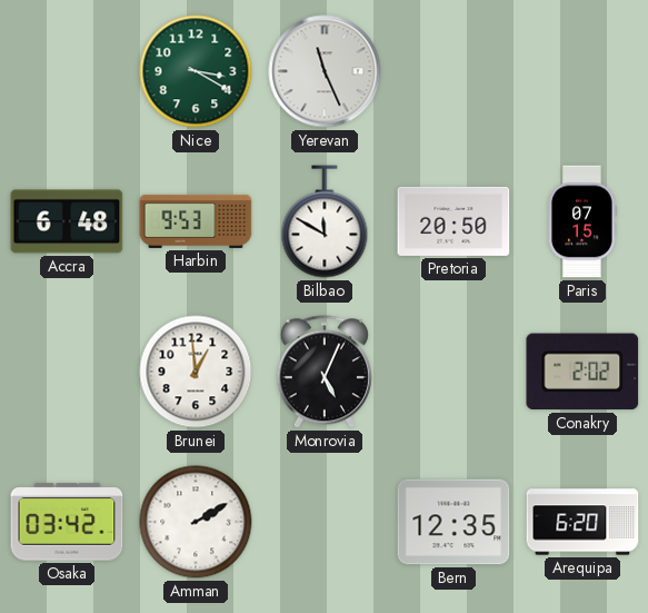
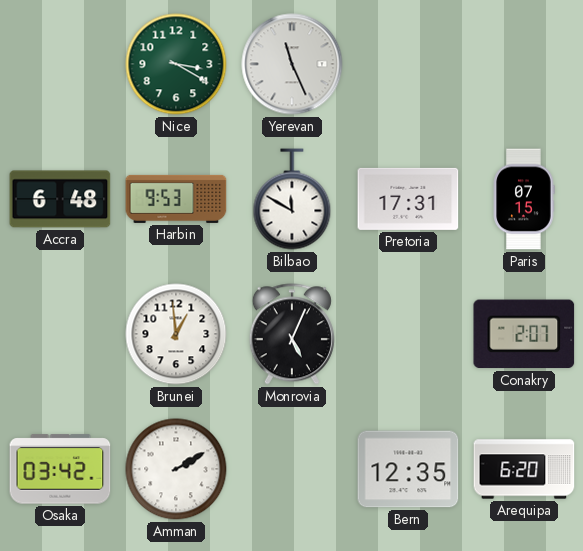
Pretoria: 20:50 -> 17:31
Conakry: 2:02 -> 2:07
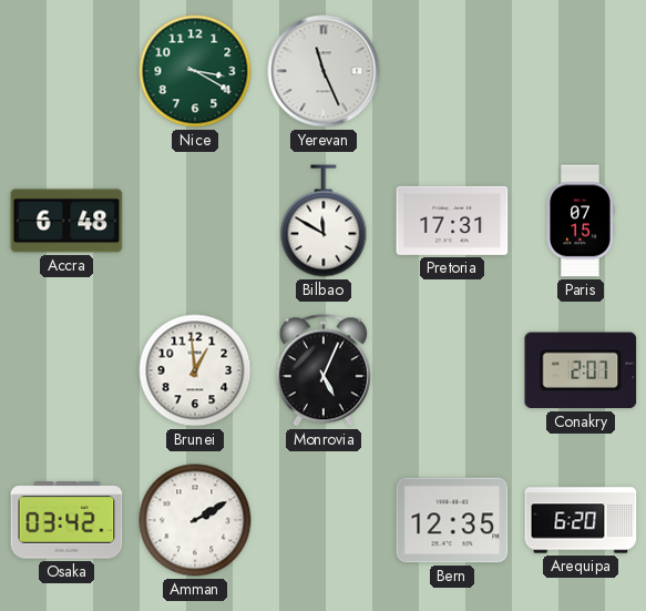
Harbin: 9:53 -> none
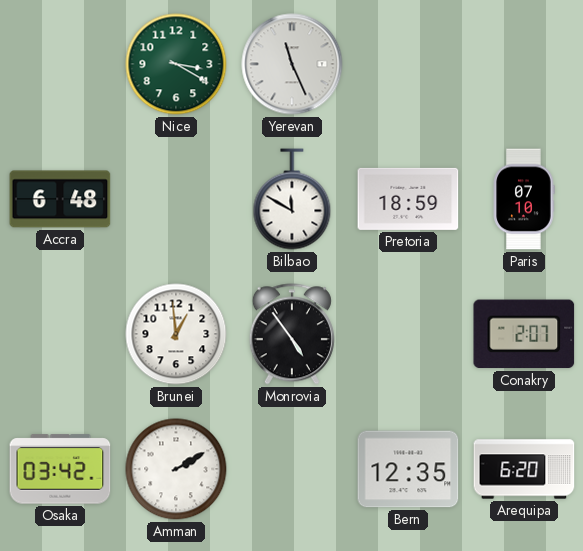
Pretoria: 17:31 -> 18:59
Paris: 07:15 -> 07:10
Monrovia: 5:04 -> 4:54
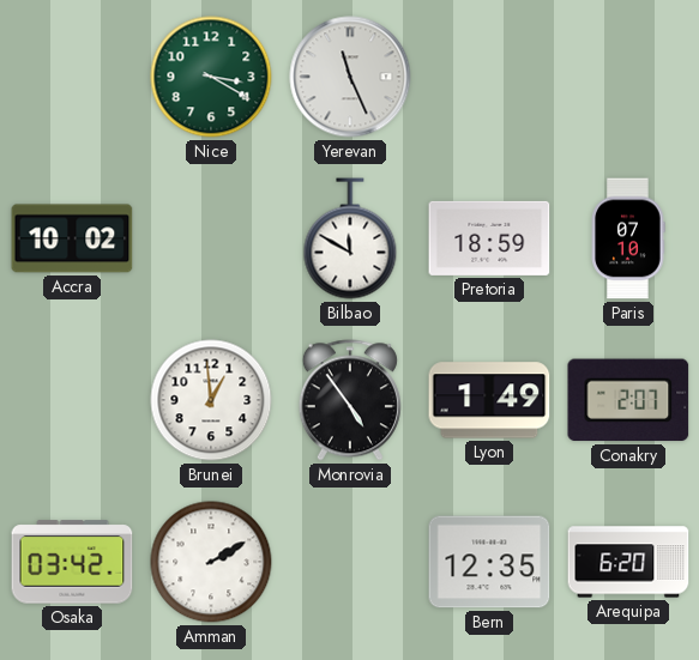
Accra: 6:48 -> 10:02
Lyon: none -> 1:49
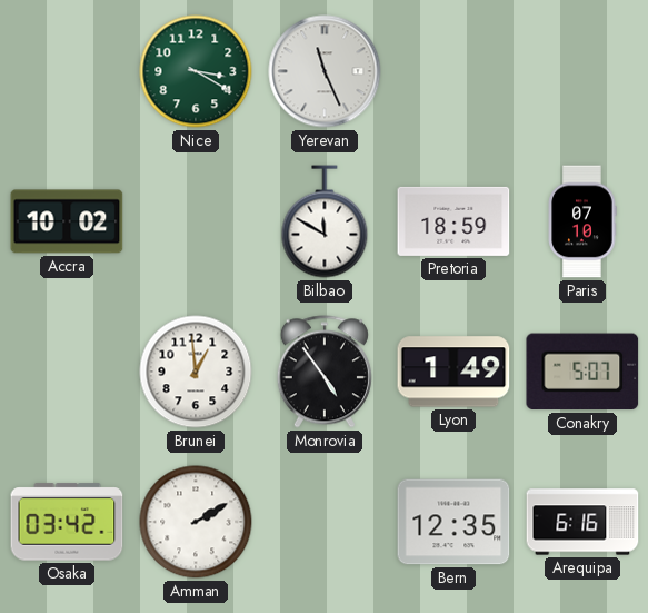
Conakry: 2:07 -> 5:07
Arequipa: 6:20 -> 6:16
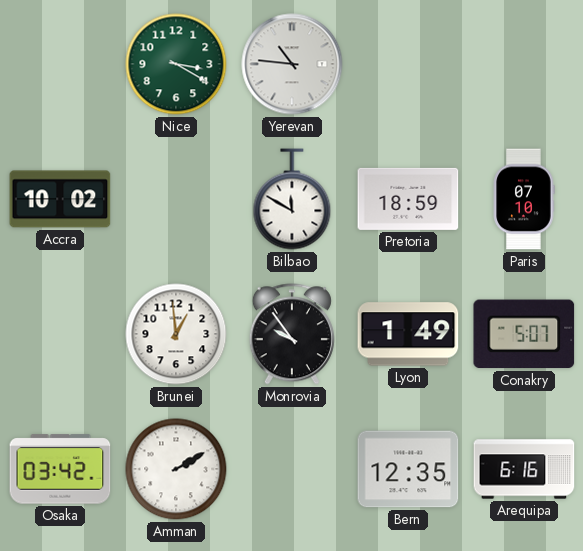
Yerevan: 11:26 -> 10:46
Monrovia: 4:54 -> 9:54
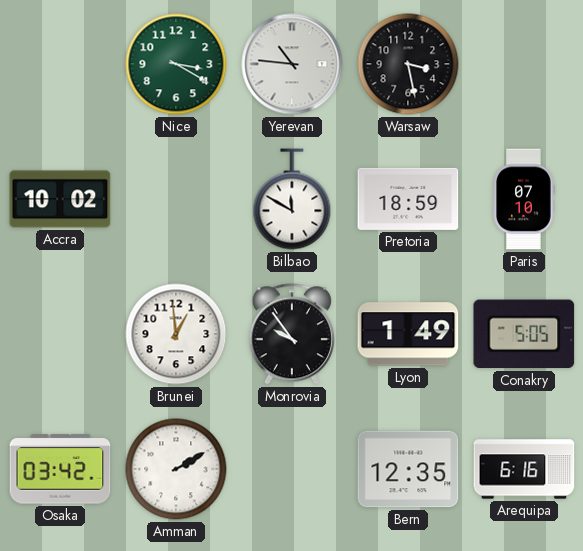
Warsaw: none -> 3:28
Conakry: 5:07 -> 5:05
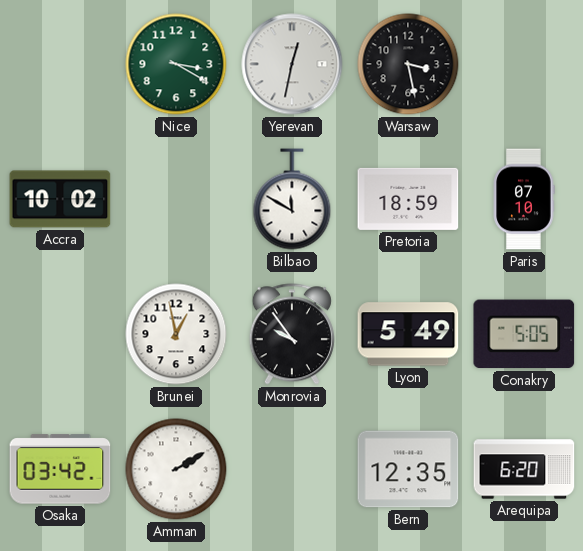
Yerevan: 10:46 -> 12:32
Brunei: 12:59 -> 12:58
Lyon: 1:49 -> 5:49
Arequipa: 6:16 -> 6:20
